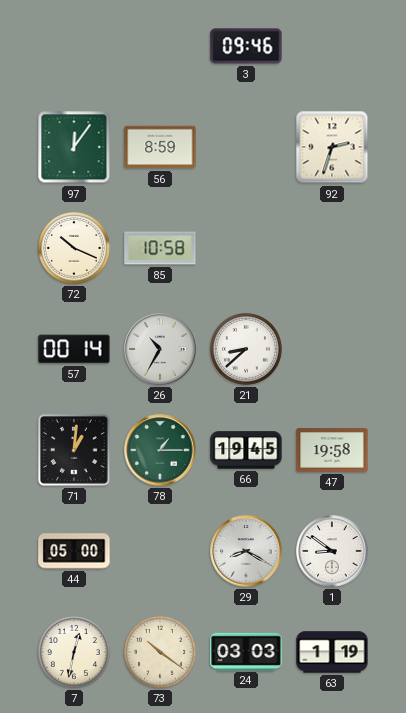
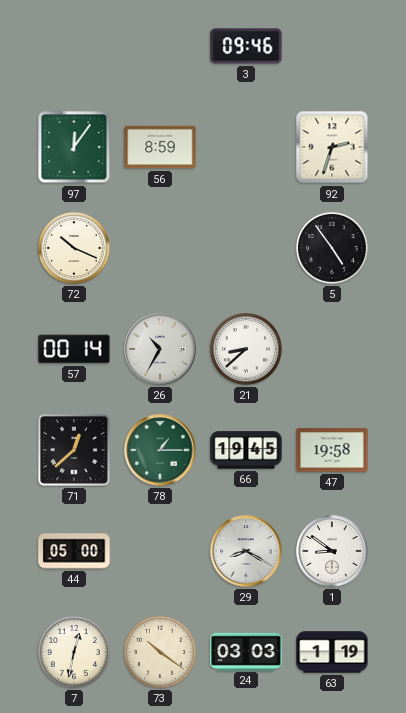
85: 10:58 -> none
5: none -> 4:54
71: 1:01 -> 12:38
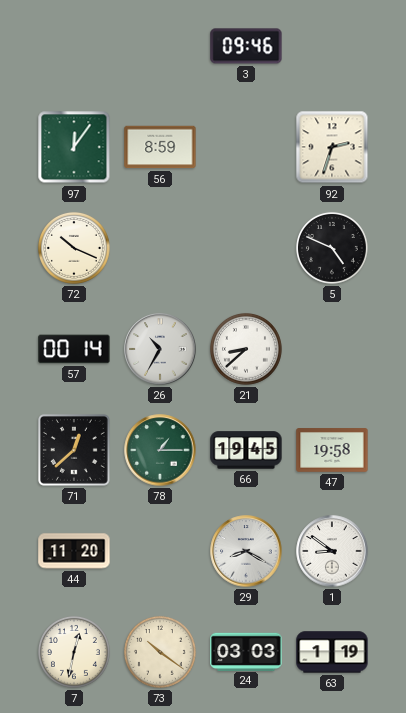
5: 4:54 -> 4:49
44: 05:00 -> 11:20
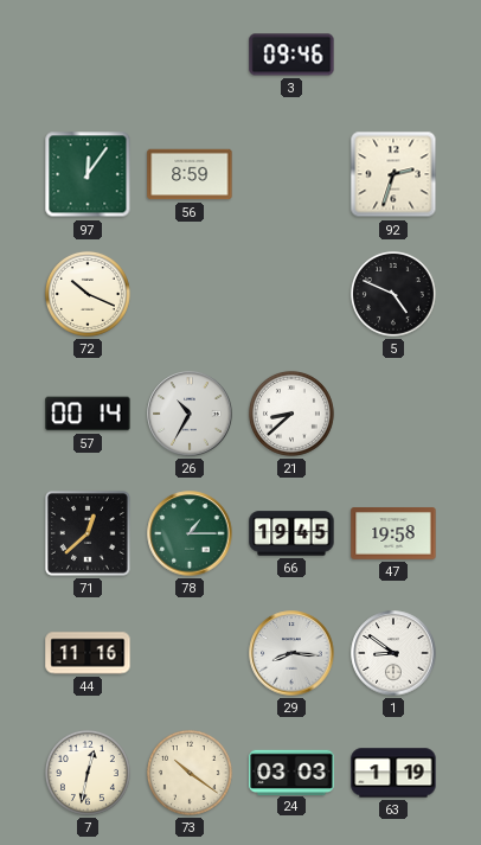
44: 11:20 -> 11:16
29: 8:20 -> 8:16
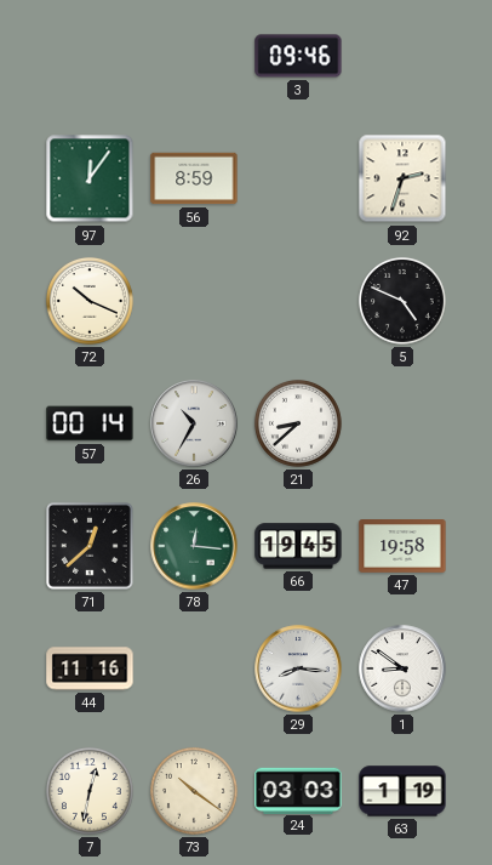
78: 1:15 -> 12:16
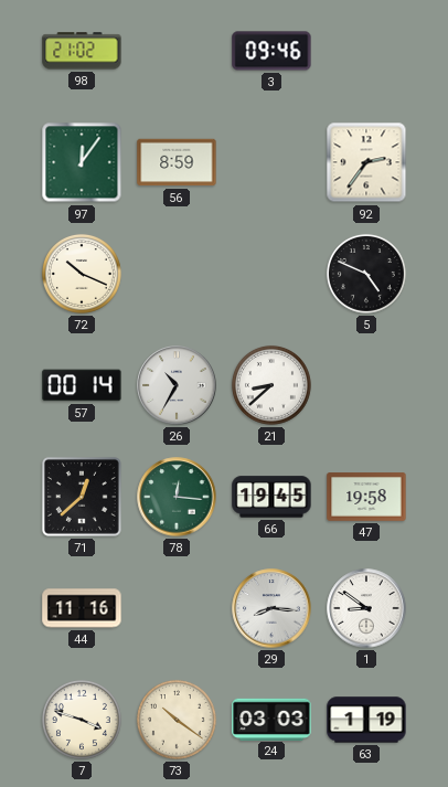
98: none -> 21:02
92: 2:33 -> 2:36
7: 12:32 -> 3:48
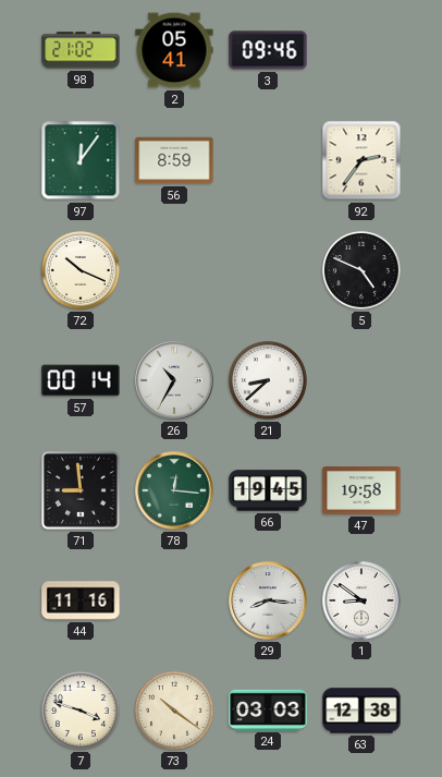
2: none -> 05:41
71: 12:38 -> 8:59
63: 1:19 -> 12:38
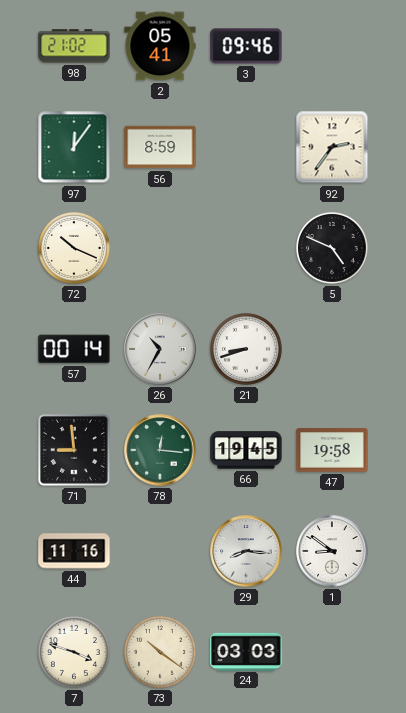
21: 8:38 -> 8:42
63: 12:38 -> none
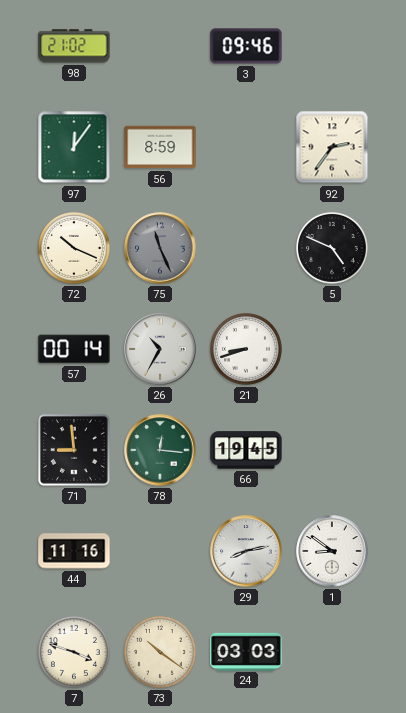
2: 05:41 -> none
75: none -> 11:26
47: 19:58 -> none
29: 8:16 -> 8:13
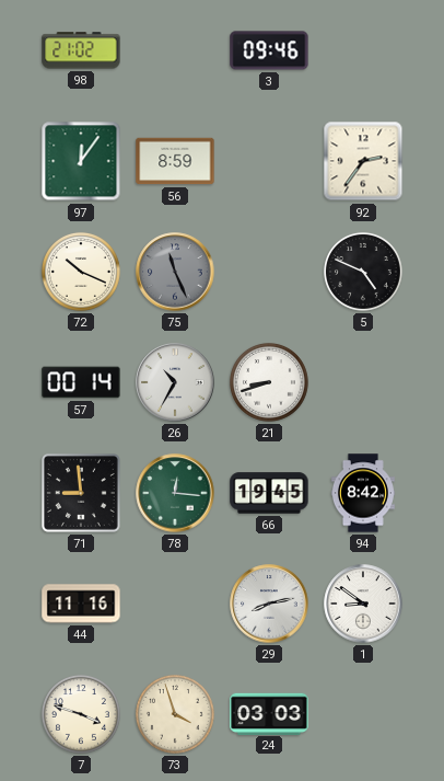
94: none -> 8:42
73: 10:21 -> 3:57
